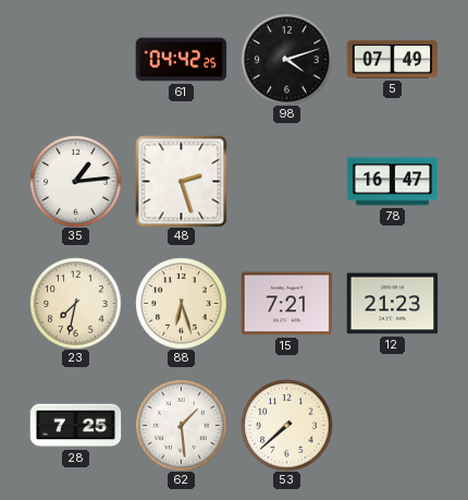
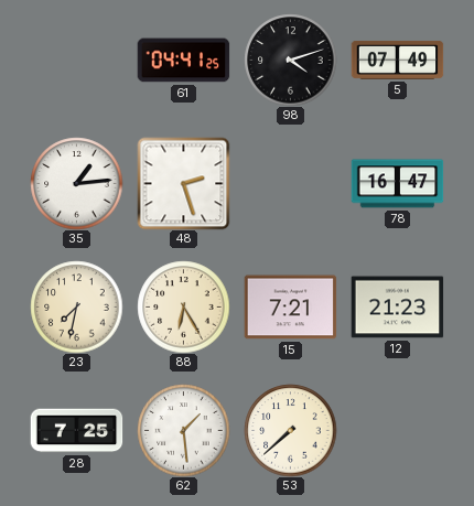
61: 04:42 -> 04:41
88: 6:27 -> 6:25
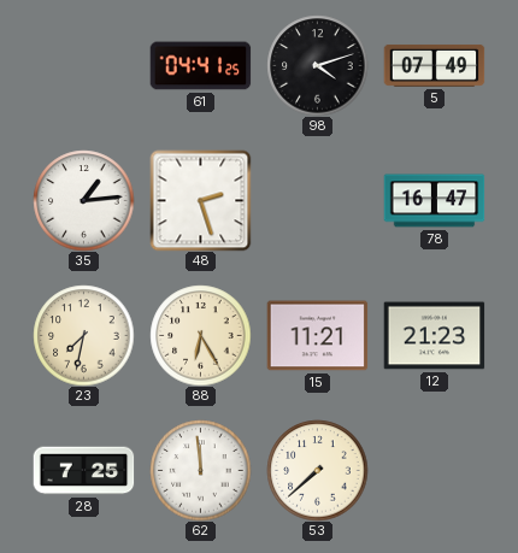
15: 7:21 -> 11:21
62: 1:29 -> 11:59
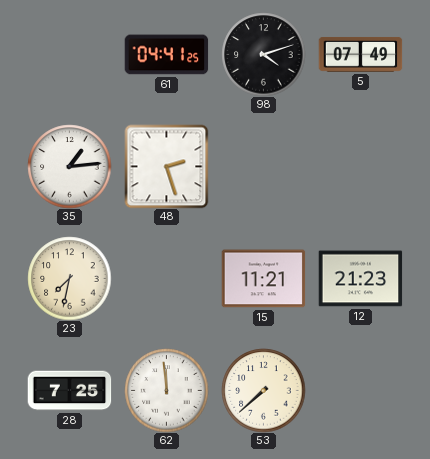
78: 16:47 -> none
88: 6:25 -> none
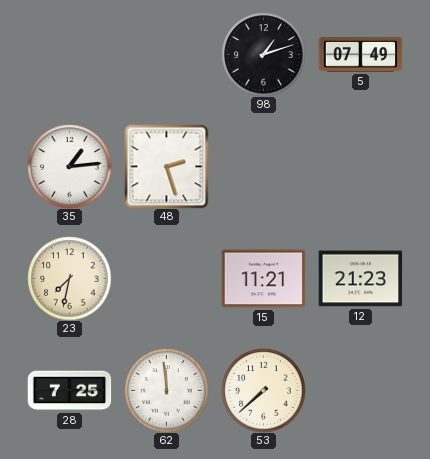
61: 04:41 -> none
98: 4:12 -> 1:12
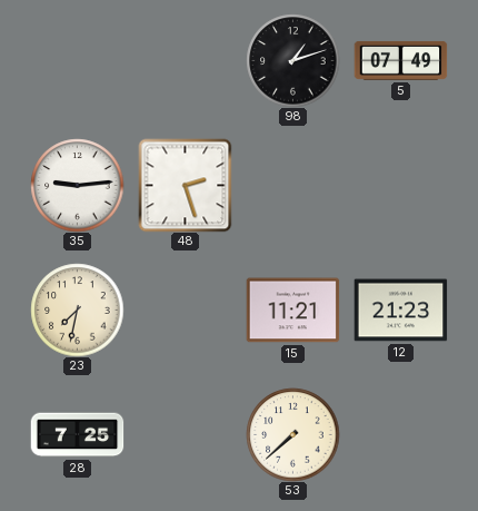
35: 1:14 -> 9:14
62: 11:59 -> none
